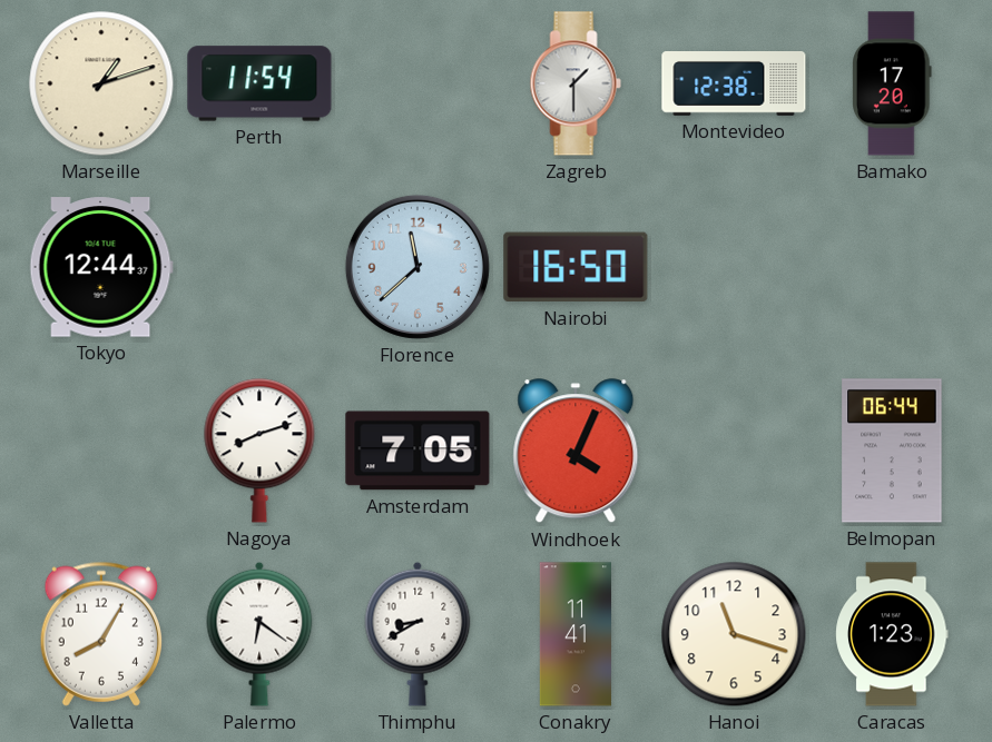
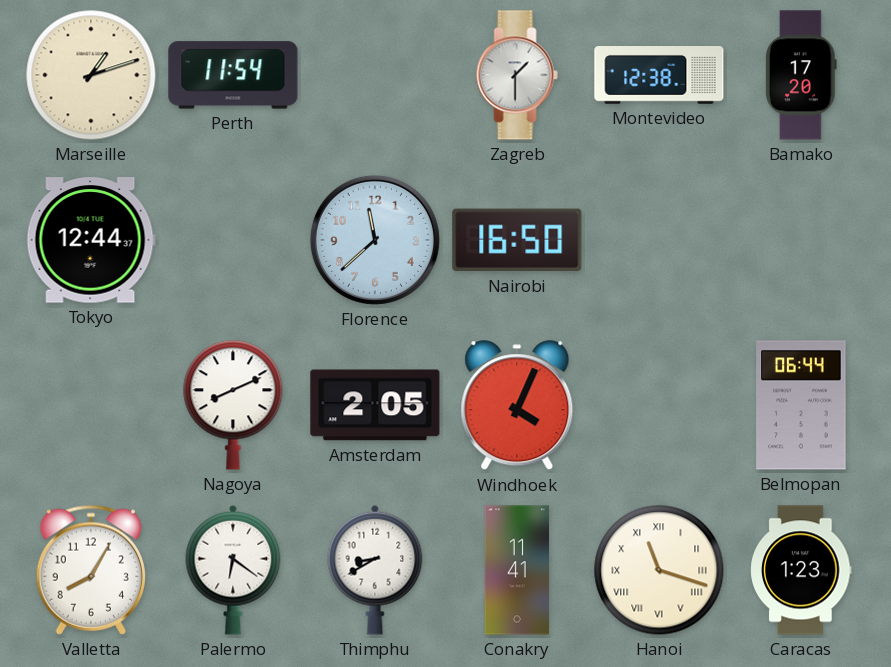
Nagoya: 8:12 -> 8:11
Amsterdam: 7:05 -> 2:05
Hanoi numerals: Arabic -> Roman
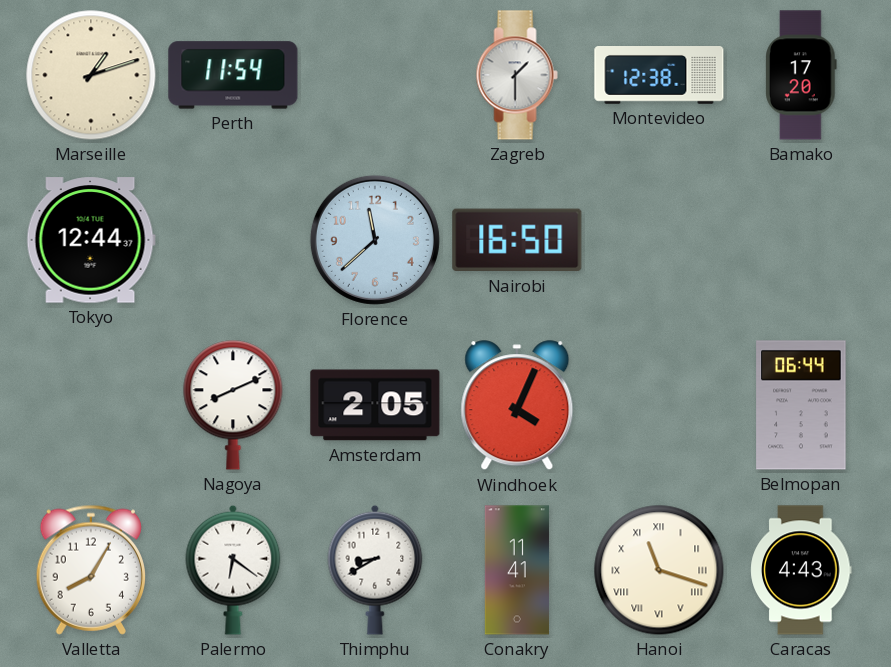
Caracas: 1:23 -> 4:43
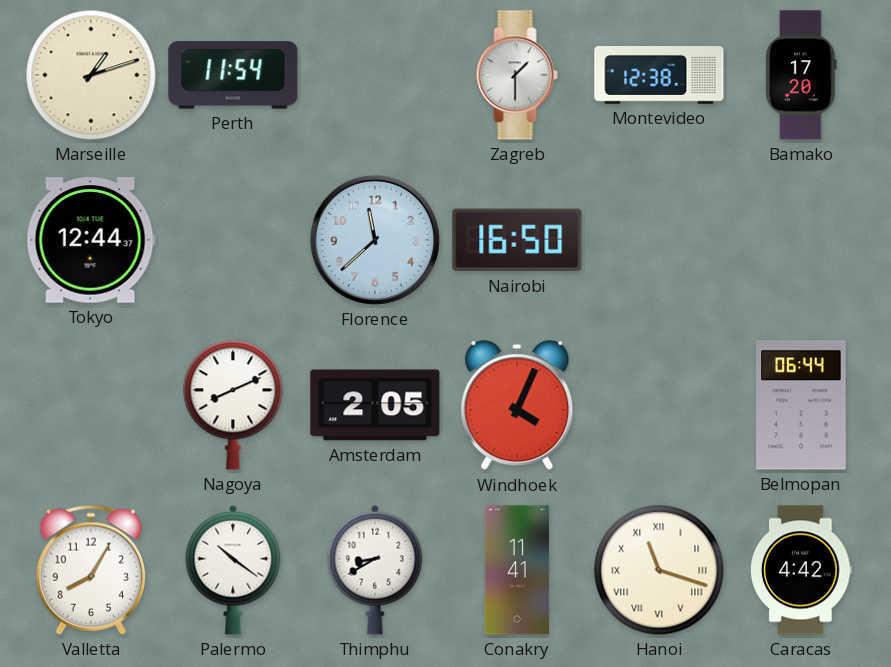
Palermo: 6:21 -> 10:21
Caracas: 4:43 -> 4:42
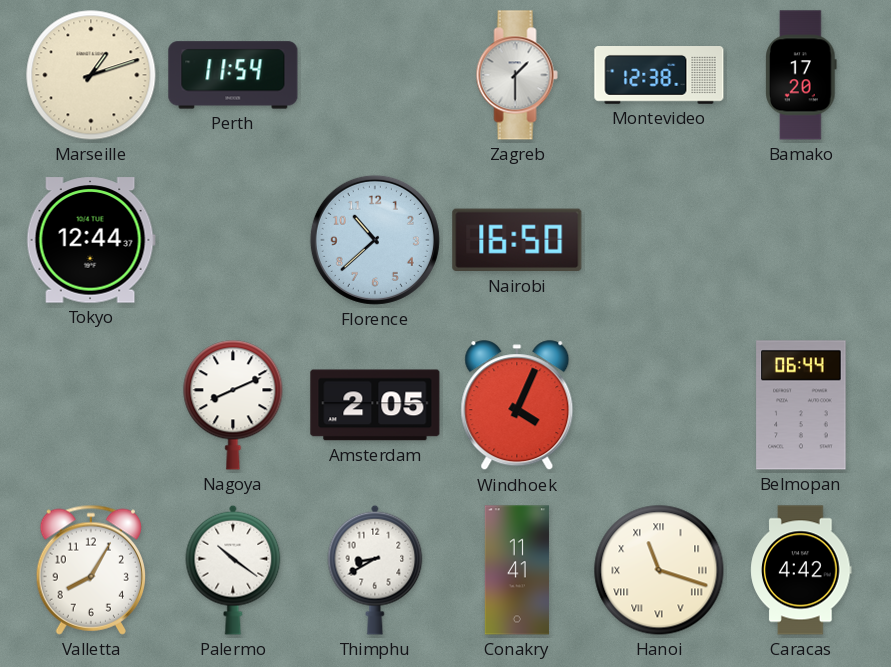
Florence: 11:38 -> 10:38
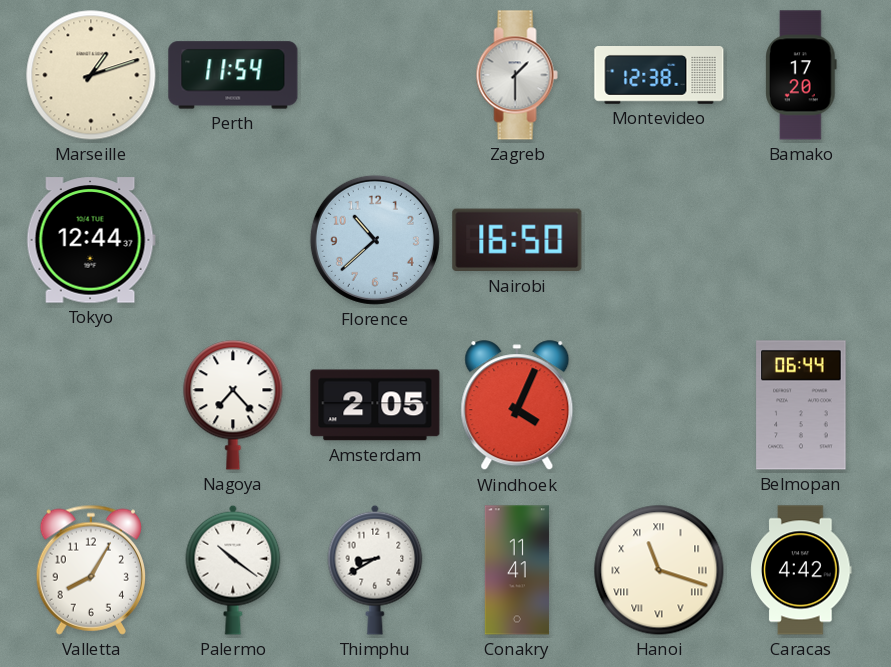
Nagoya: 8:11 -> 7:23
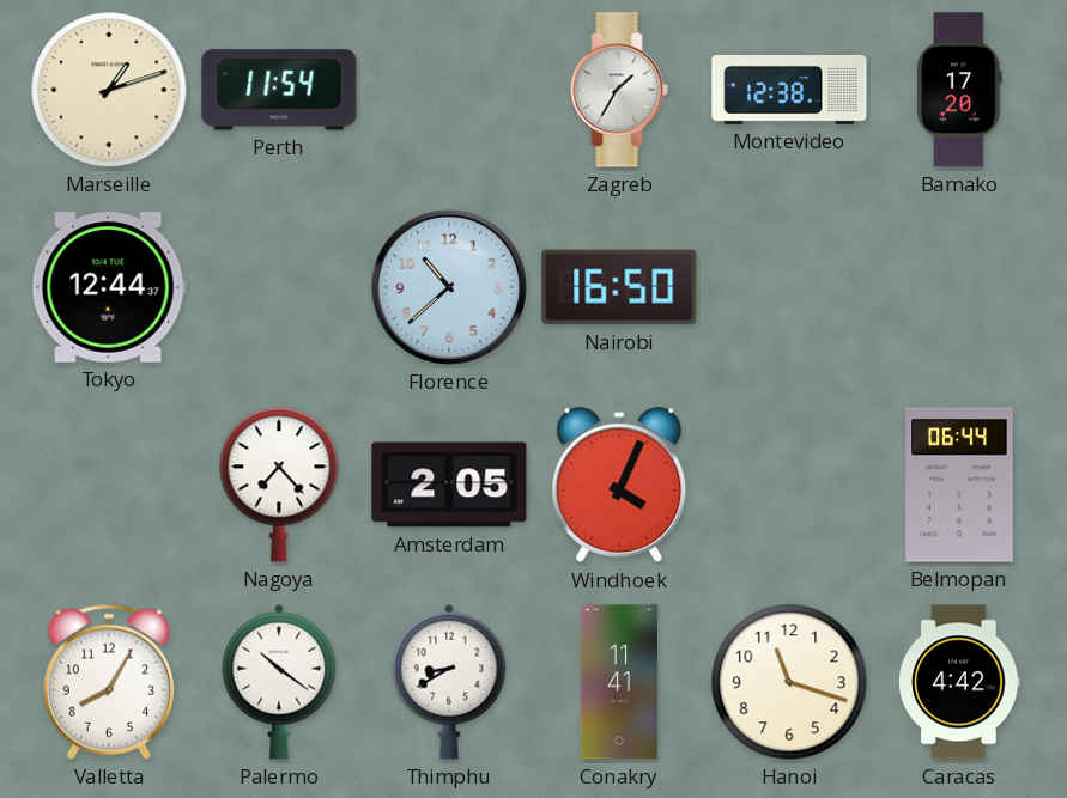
Zagreb: 1:30 -> 1:35
Hanoi numerals: Roman -> Arabic
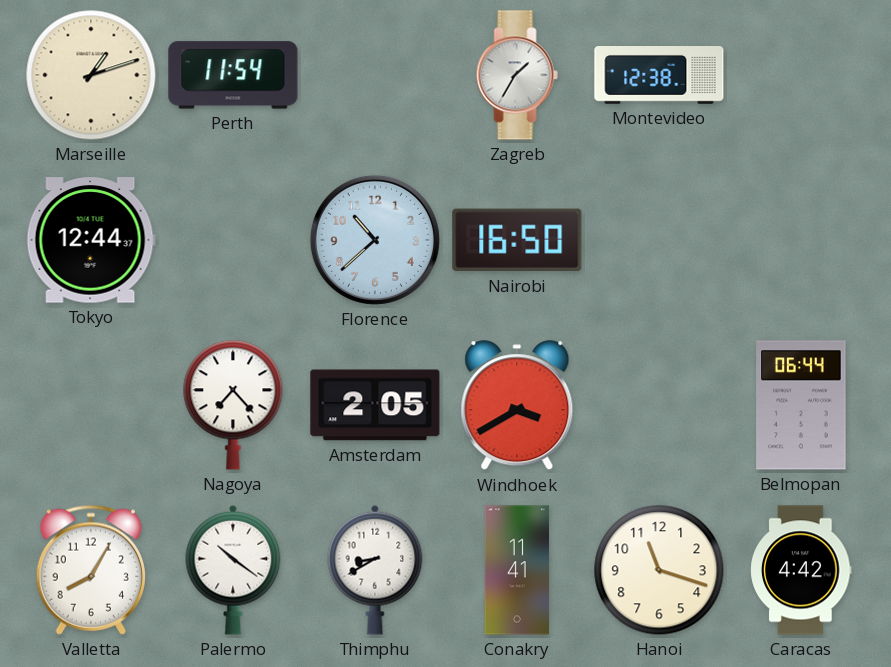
Bamako: 17:20 -> none
Windhoek: 4:04 -> 3:40
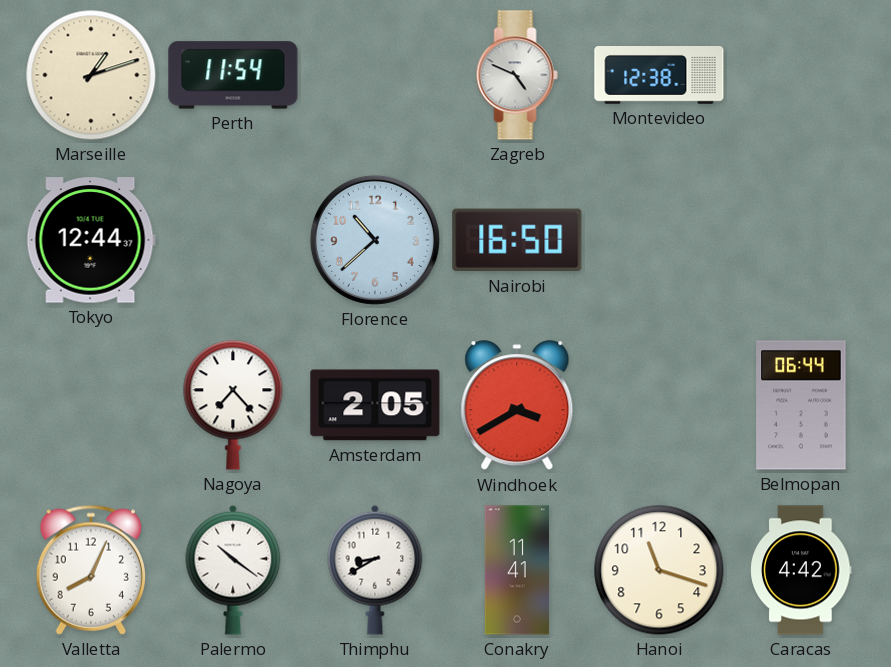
Zagreb: 1:35 -> 4:49
Valletta: 8:05 -> 8:04
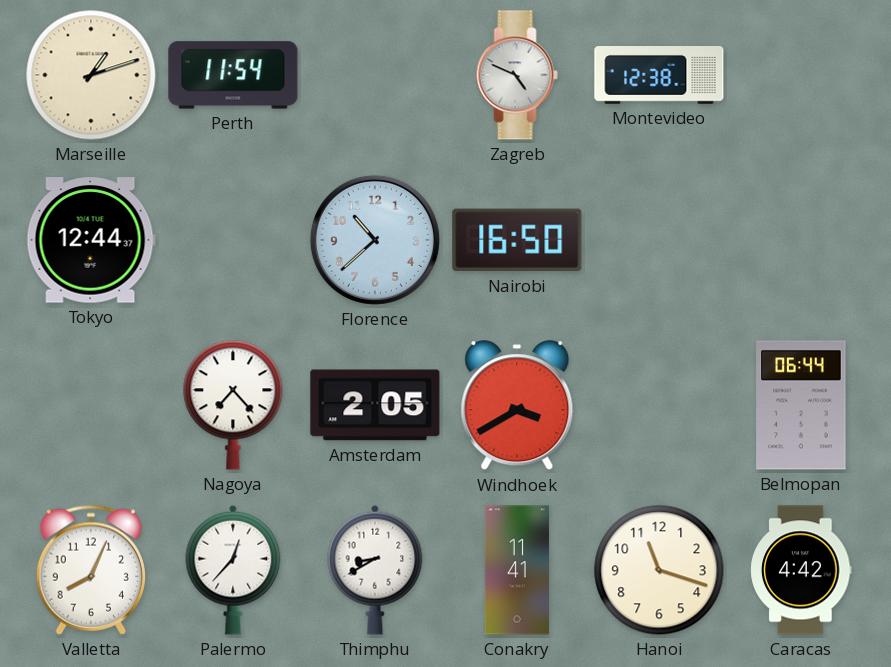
Palermo: 10:21 -> 12:37
